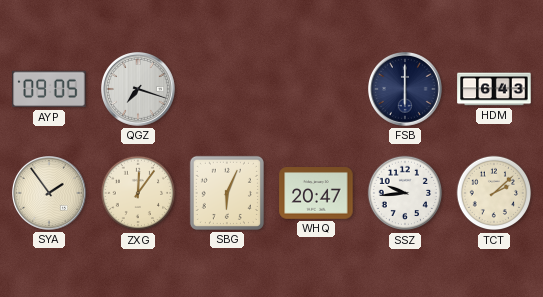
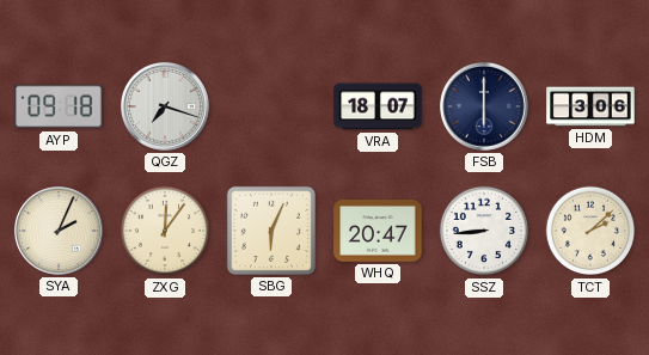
AYP: 09:05 -> 09:18
VRA: none -> 18:07
HDM: 6:43 -> 3:06
SYA: 1:54 -> 2:04
SSZ: 9:44 -> 8:44
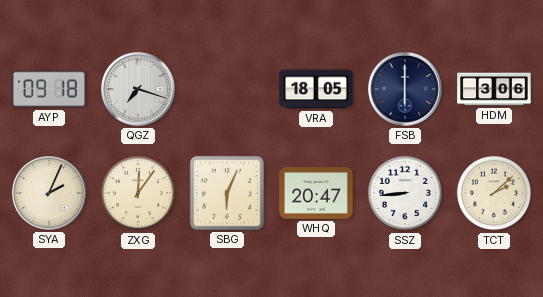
VRA: 18:07 -> 18:05
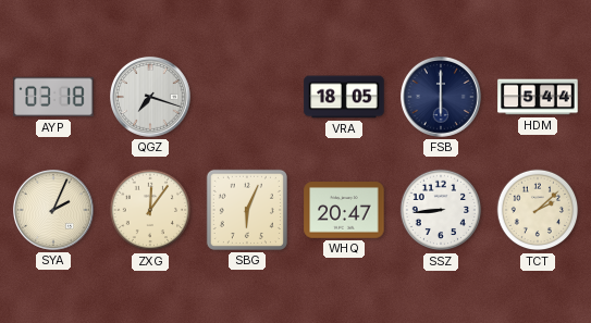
AYP: 09:18 -> 03:18
HDM: 3:06 -> 5:44
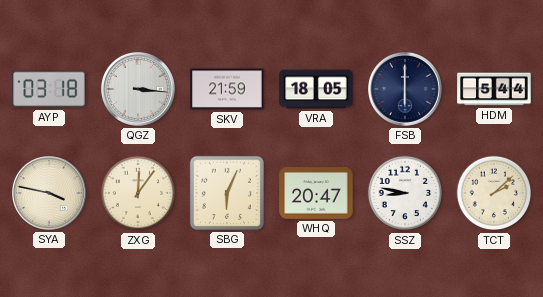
QGZ: 7:18 -> 3:16
SKV: none -> 21:59
SYA: 2:04 -> 3:47
SSZ: 8:44 -> 8:47
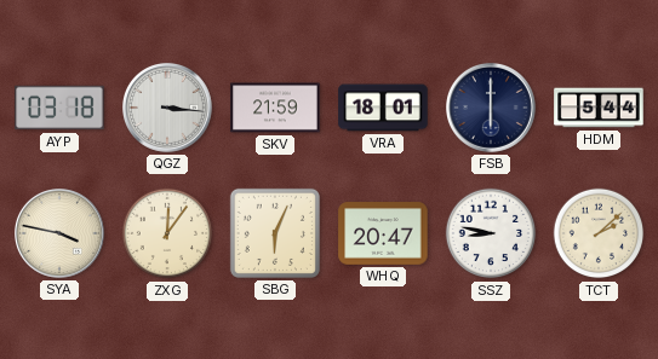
VRA: 18:05 -> 18:01
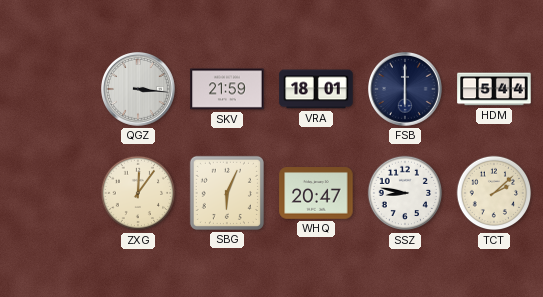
AYP: 03:18 -> none
SYA: 3:47 -> none
